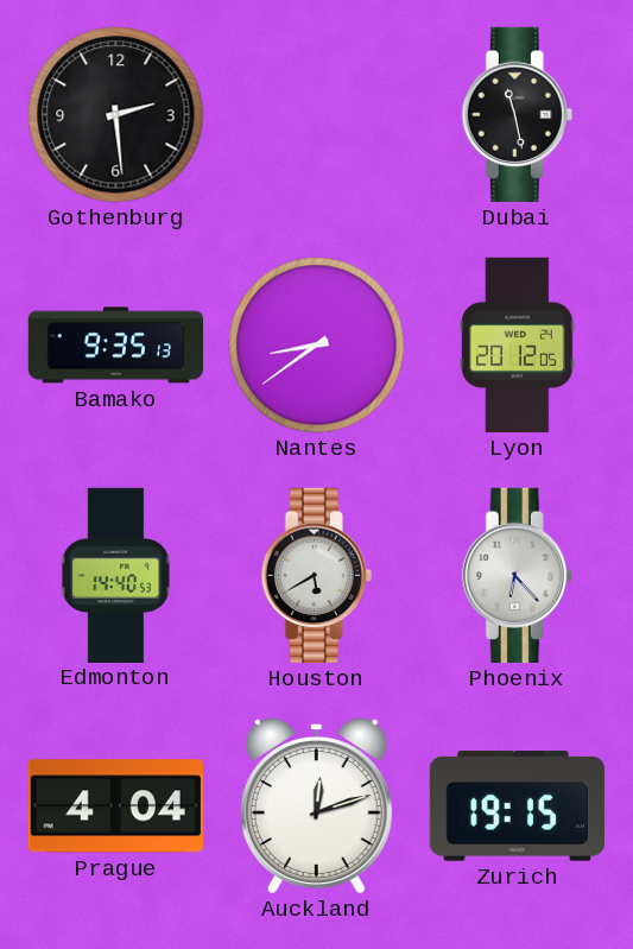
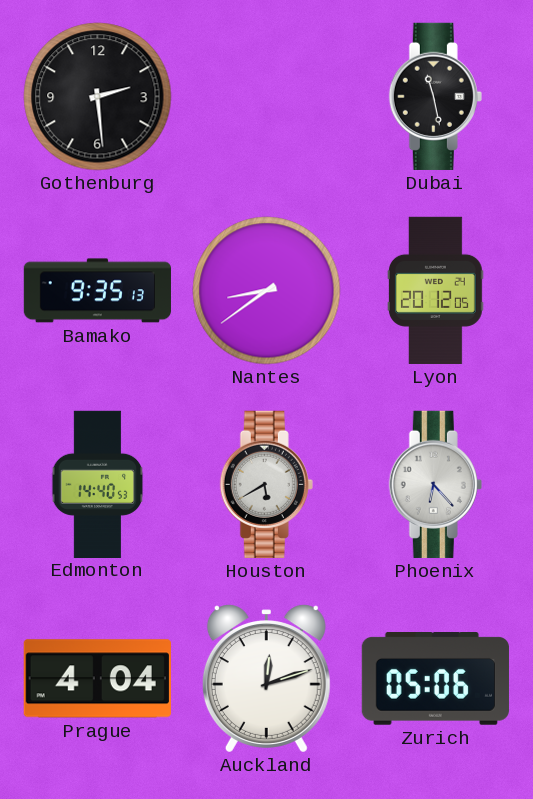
Zurich: 19:15 -> 05:06
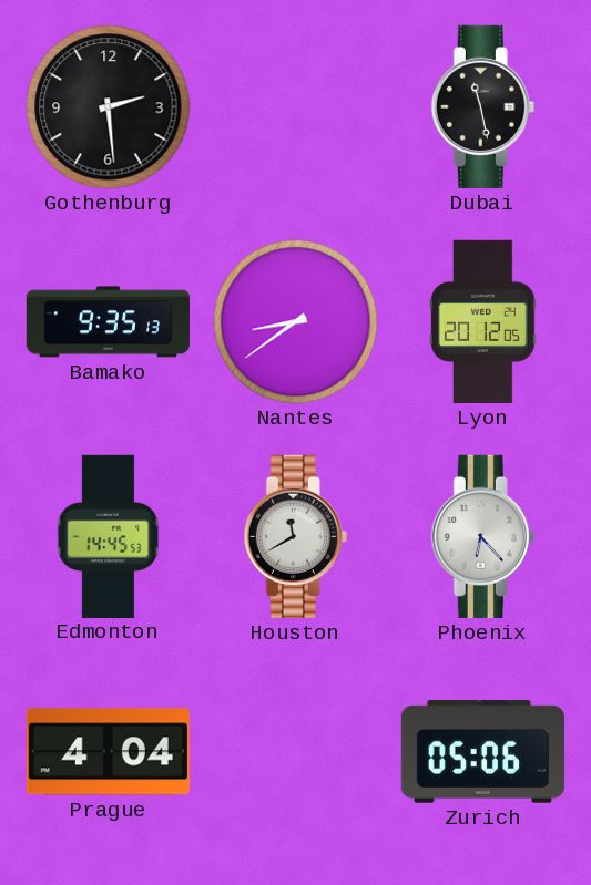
Edmonton: 14:40 -> 14:45
Houston: 5:40 -> 11:40
Auckland: 12:12 -> none
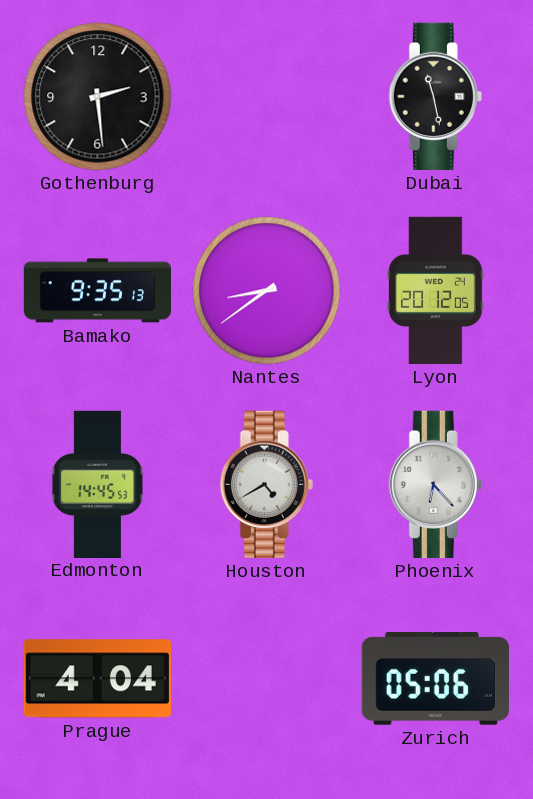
Houston: 11:40 -> 4:40
